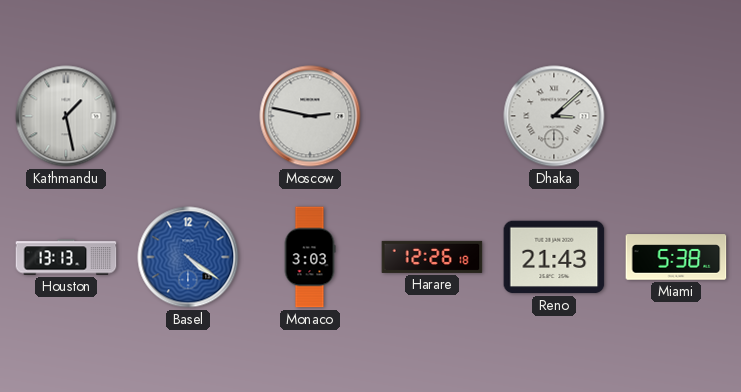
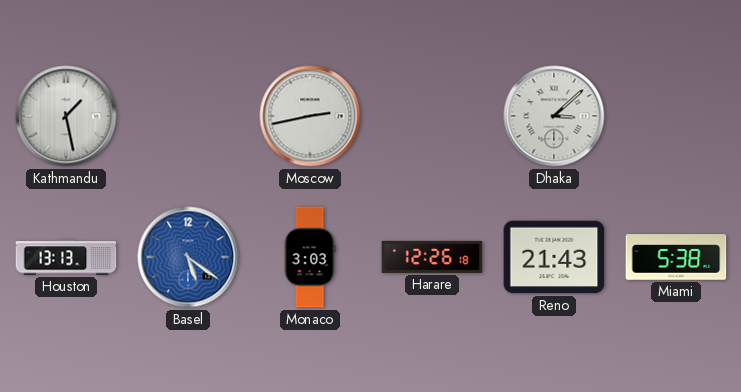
Moscow: 2:47 -> 2:43
Basel: 4:21 -> 5:21
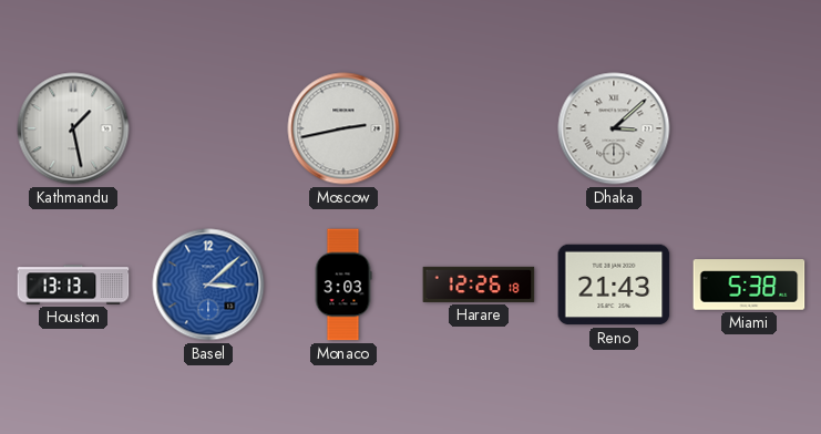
Basel: 5:21 -> 3:08
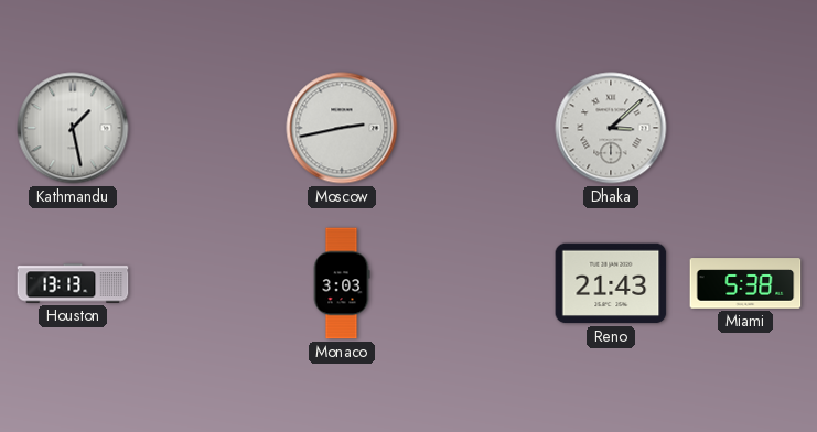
Basel: 3:08 -> none
Harare: 12:26 -> none
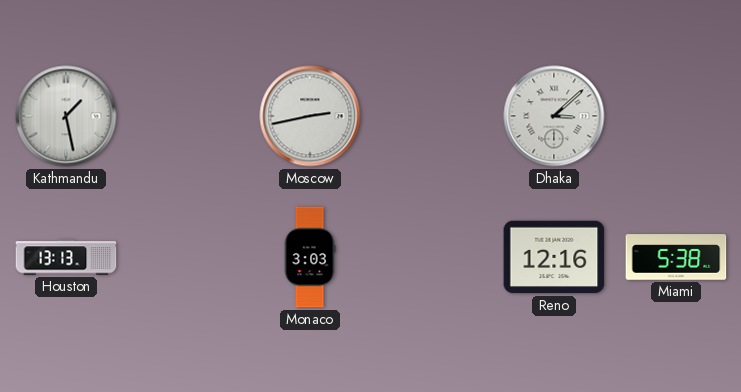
Reno: 21:43 -> 12:16
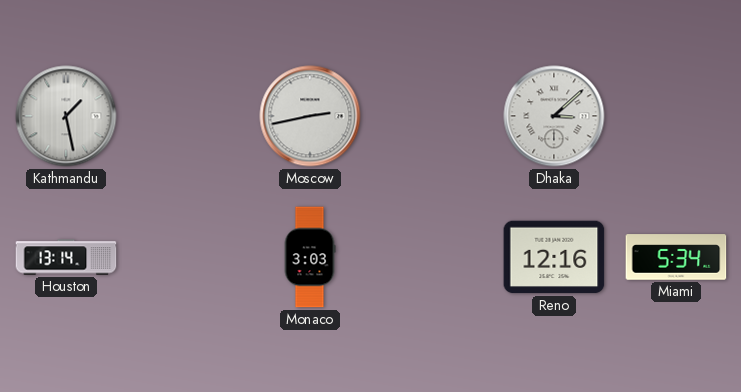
Houston: 13:13 -> 13:14
Miami: 5:38 -> 5:34
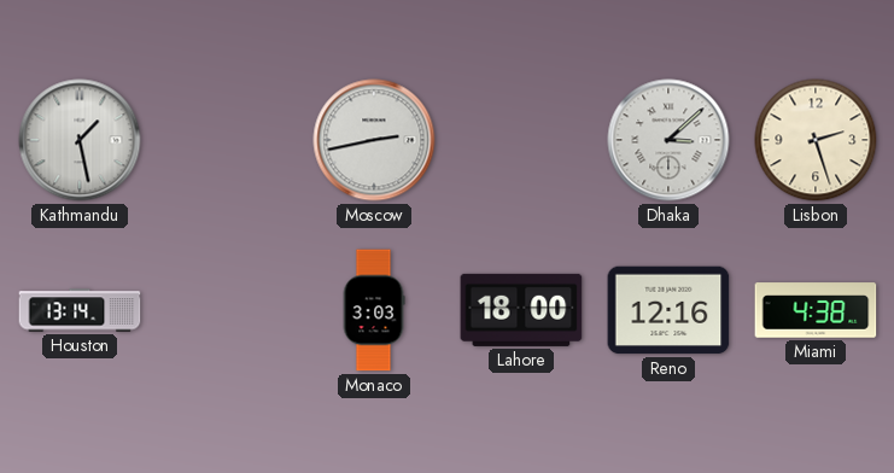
Lisbon: none -> 2:27
Lahore: none -> 18:00
Miami: 5:34 -> 4:38
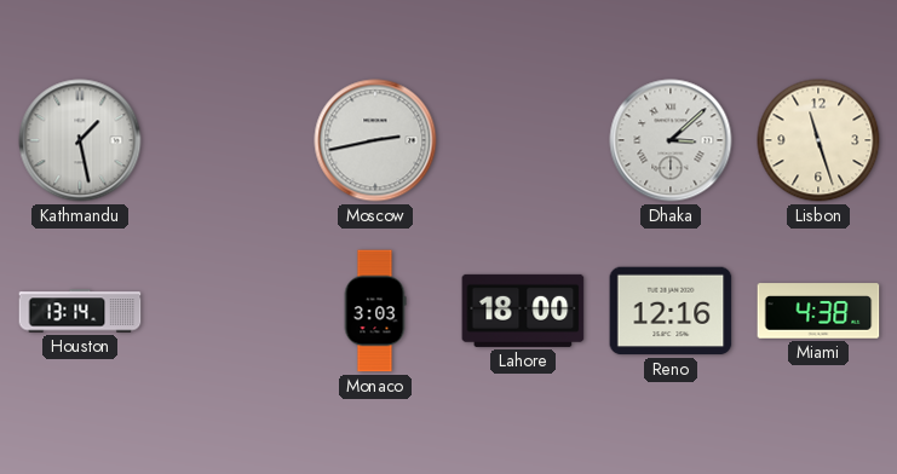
Lisbon: 2:27 -> 11:27
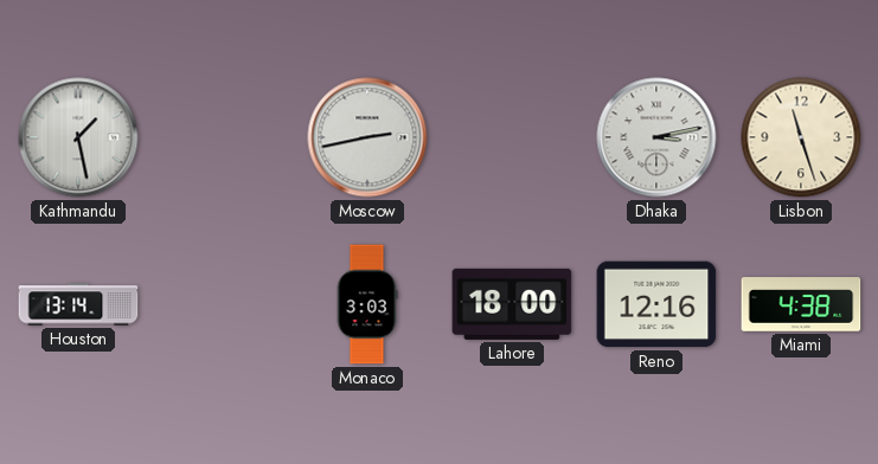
Dhaka: 3:08 -> 3:13
